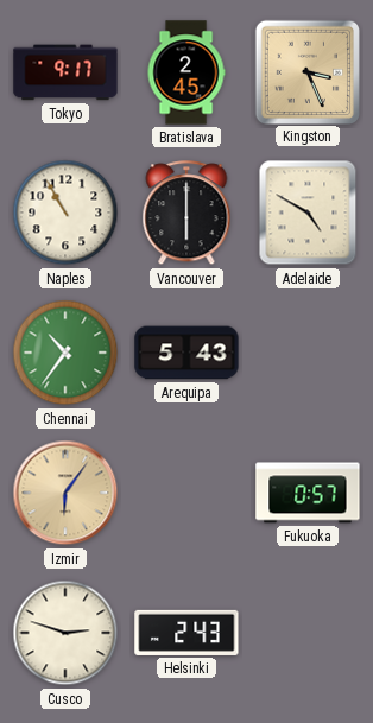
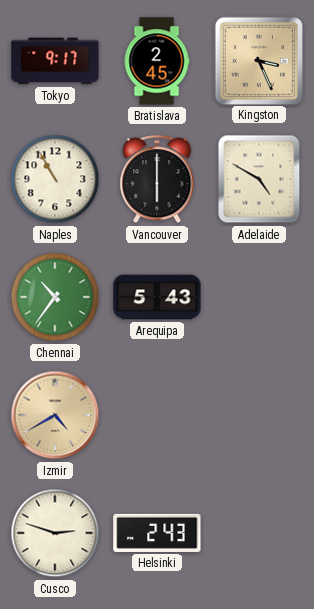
Izmir: 6:06 -> 4:40
Fukuoka: 0:57 -> none
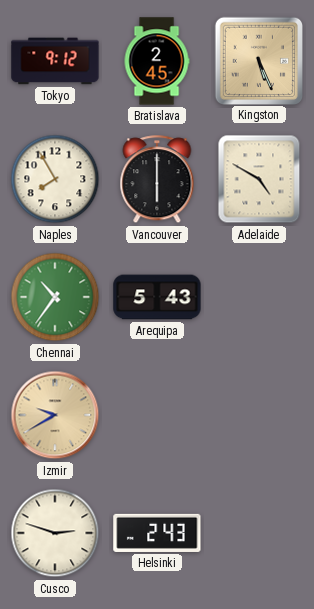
Tokyo: 9:17 -> 9:12
Kingston: 3:26 -> 5:26
Naples: 10:55 -> 7:55
Izmir: 4:40 -> 9:40
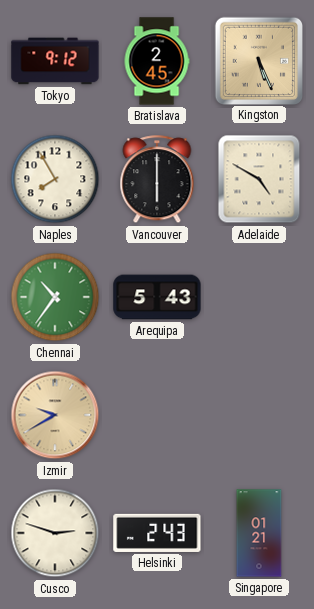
Singapore: none -> 01:21
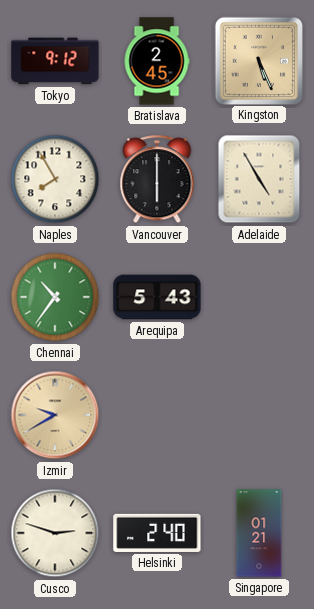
Adelaide: 4:50 -> 4:55
Helsinki: 2:43 -> 2:40
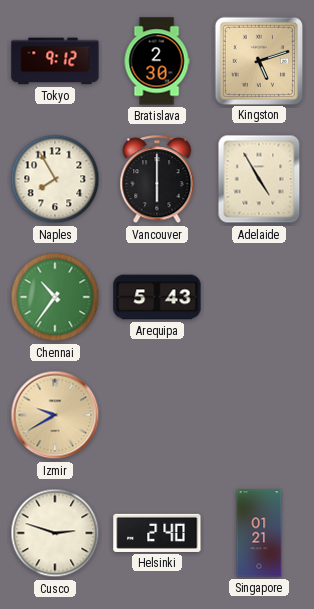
Bratislava: 2:45 -> 2:30
Kingston: 5:26 -> 5:12
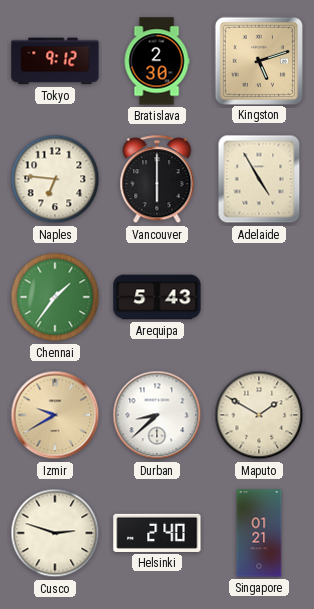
Naples: 7:55 -> 6:46
Chennai: 10:36 -> 1:36
Durban: none -> 8:38
Maputo: none -> 1:50
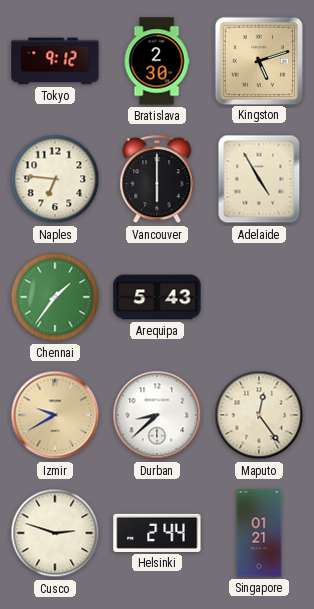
Maputo: 1:50 -> 12:24
Helsinki: 2:40 -> 2:44
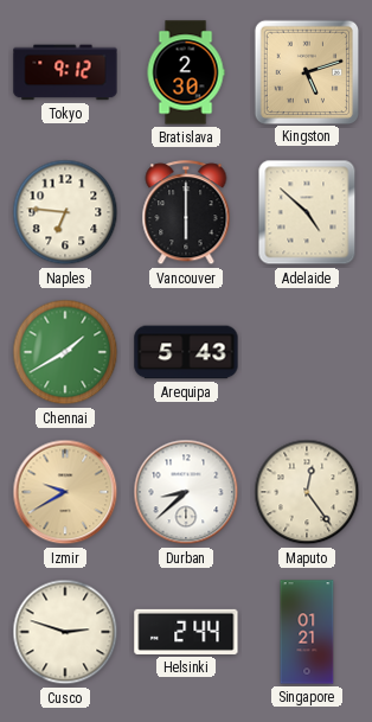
Adelaide: 4:55 -> 4:52
Chennai: 1:36 -> 1:40
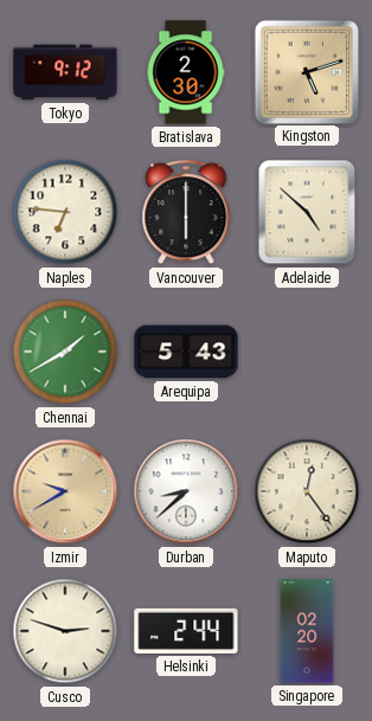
Singapore: 01:21 -> 02:20
